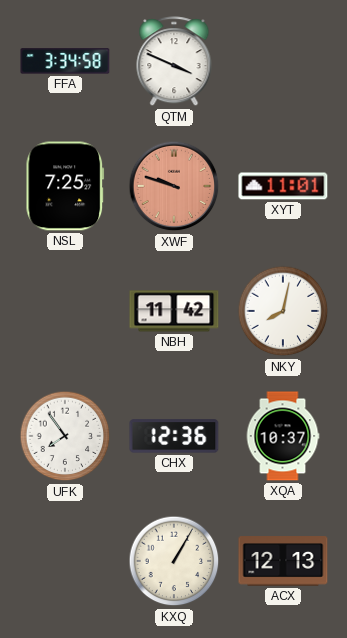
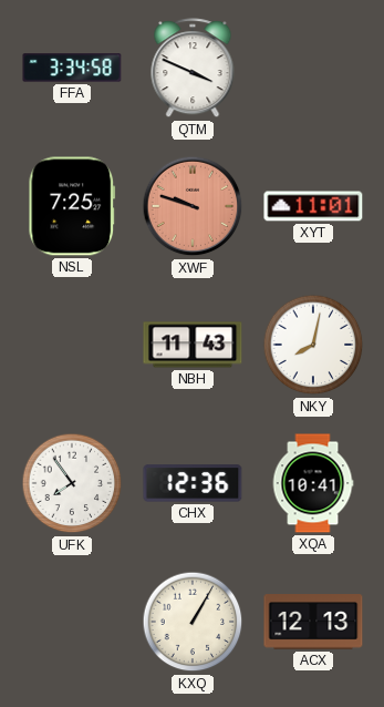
NBH: 11:42 -> 11:43
XQA: 10:37 -> 10:41
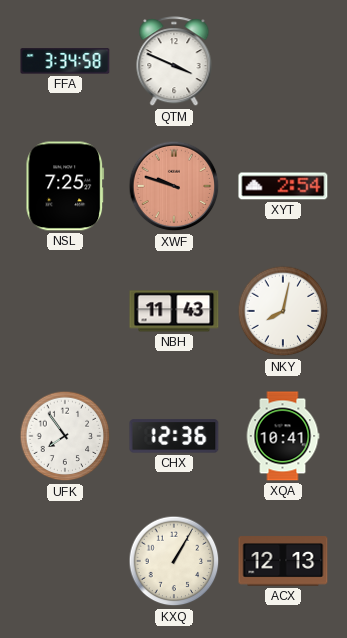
XYT: 11:01 -> 2:54
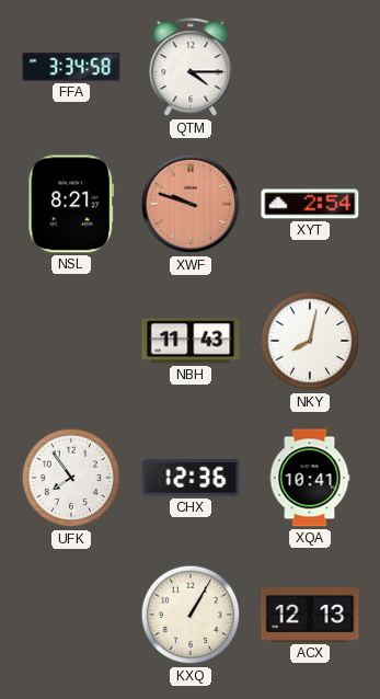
QTM: 3:49 -> 4:15
NSL: 7:25 -> 8:21
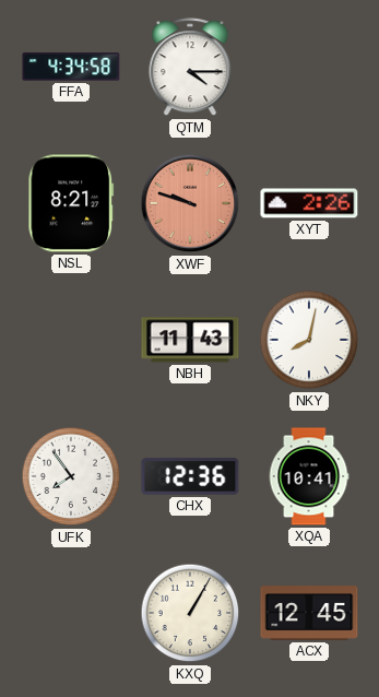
FFA: 3:34 -> 4:34
XYT: 2:54 -> 2:26
ACX: 12:13 -> 12:45
